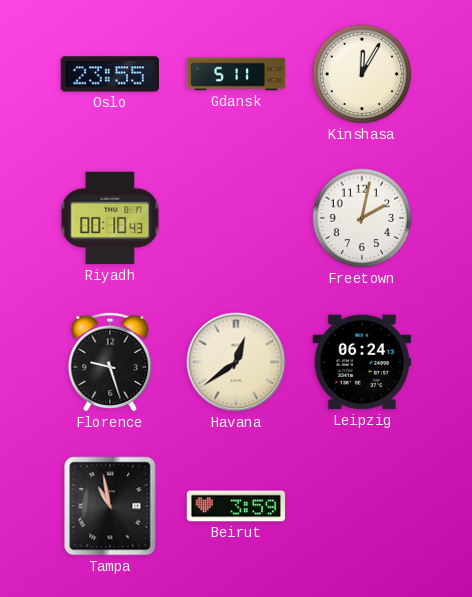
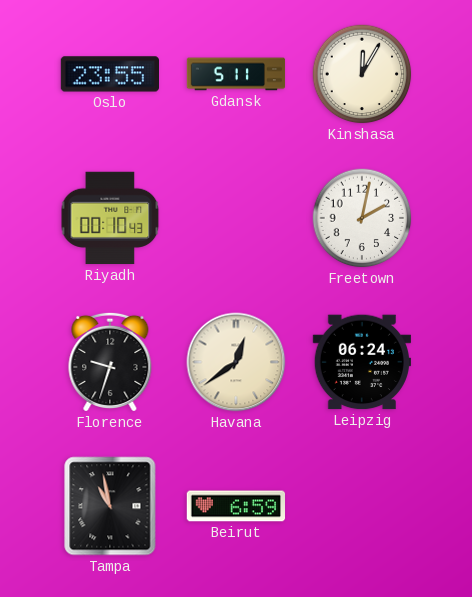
Florence: 9:27 -> 9:33
Beirut: 3:59 -> 6:59
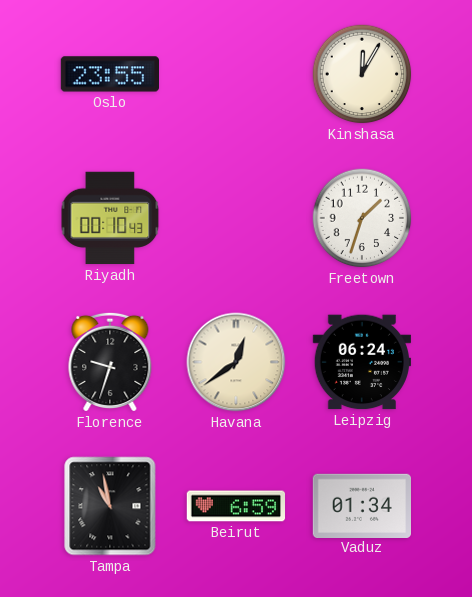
Gdansk: 5:11 -> none
Freetown: 2:02 -> 1:33
Vaduz: none -> 01:34
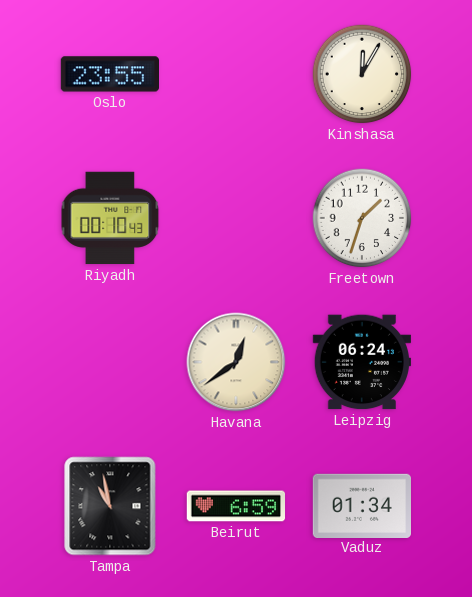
Florence: 9:33 -> none
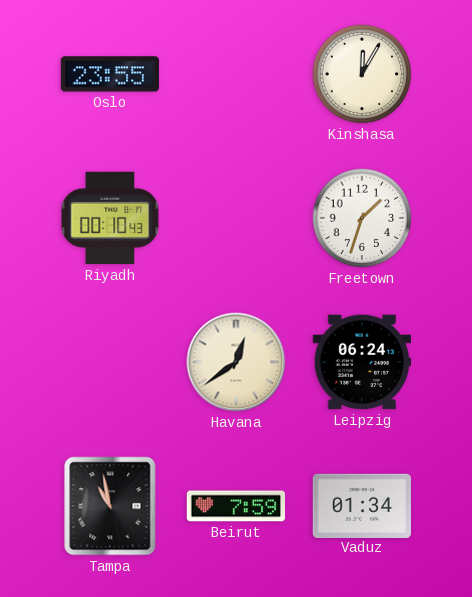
Beirut: 6:59 -> 7:59
